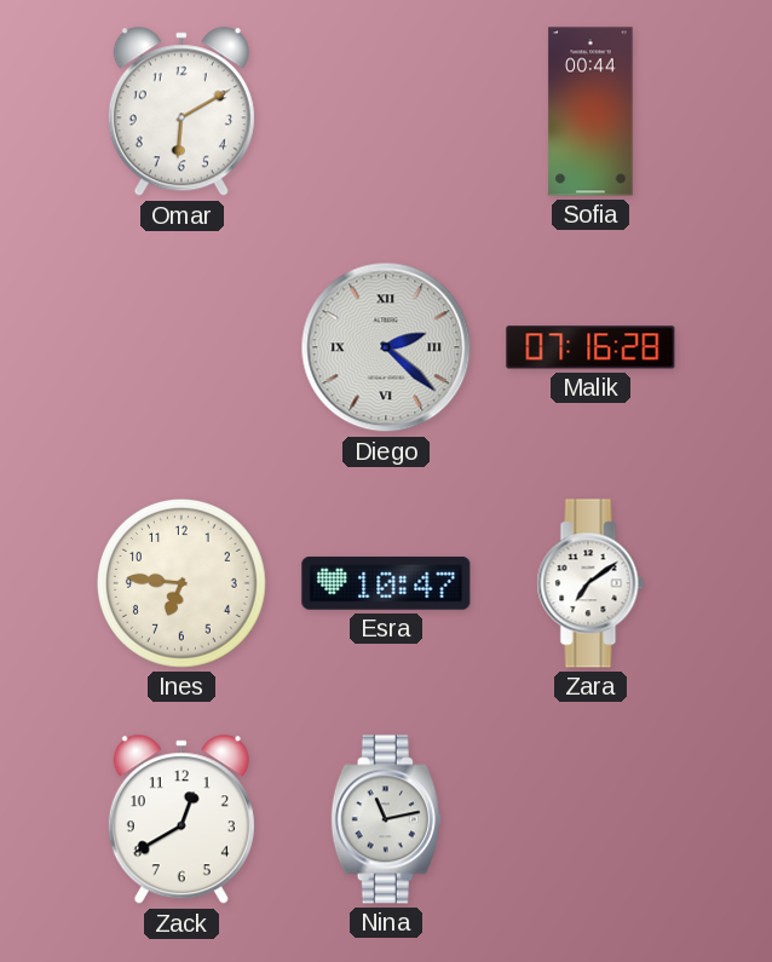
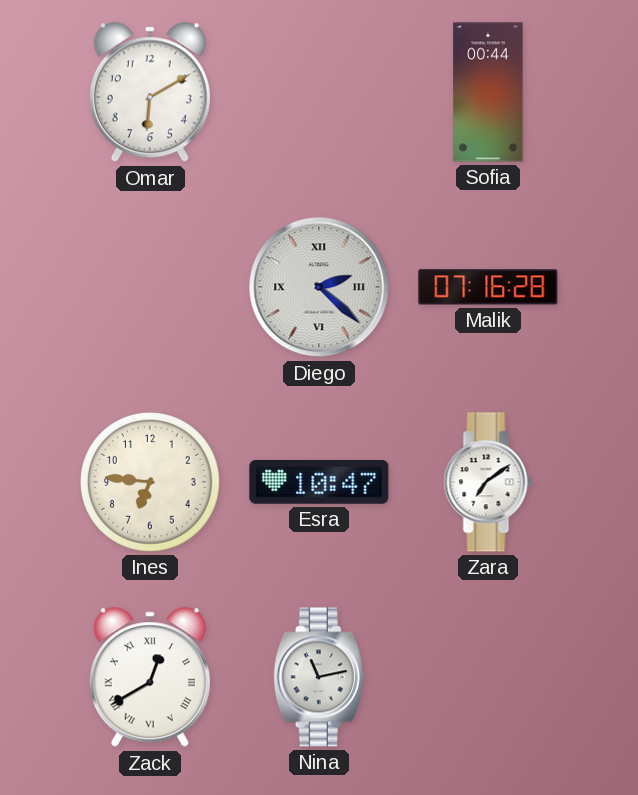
Zack numerals: Arabic -> Roman
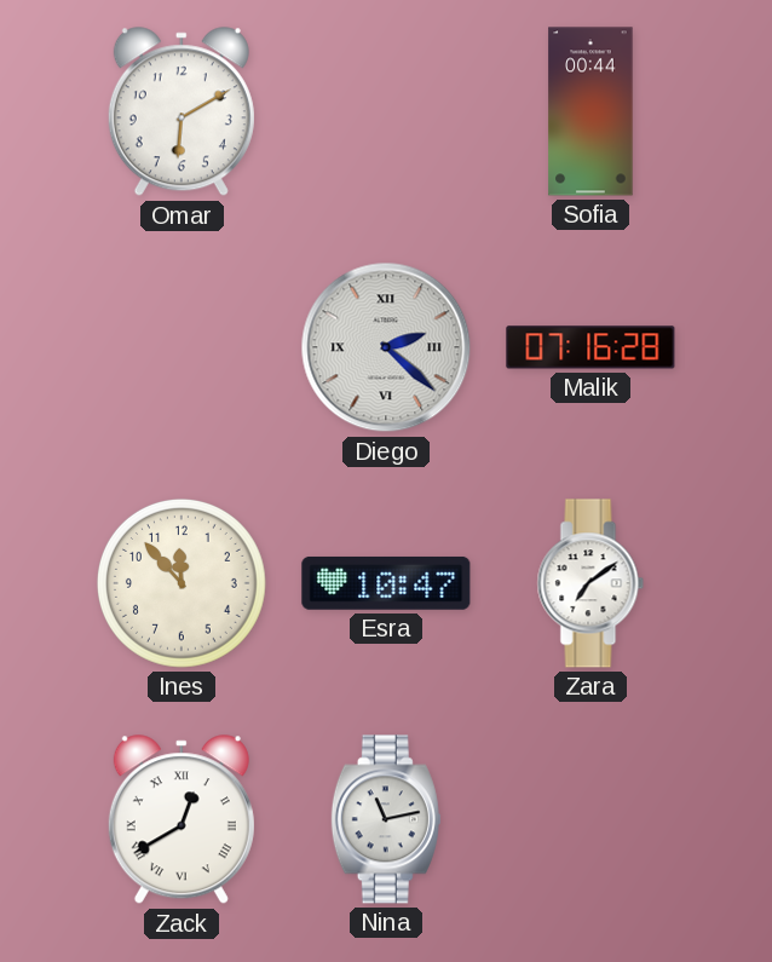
Ines: 6:46 -> 11:53
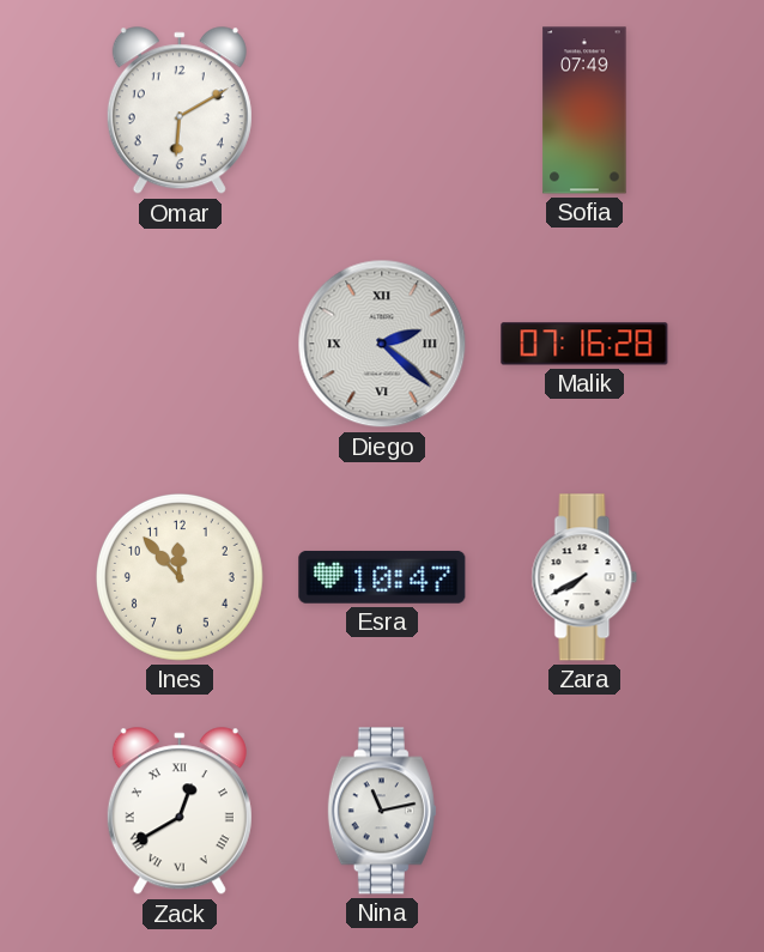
Sofia: 00:44 -> 07:49
Zara: 7:09 -> 7:40
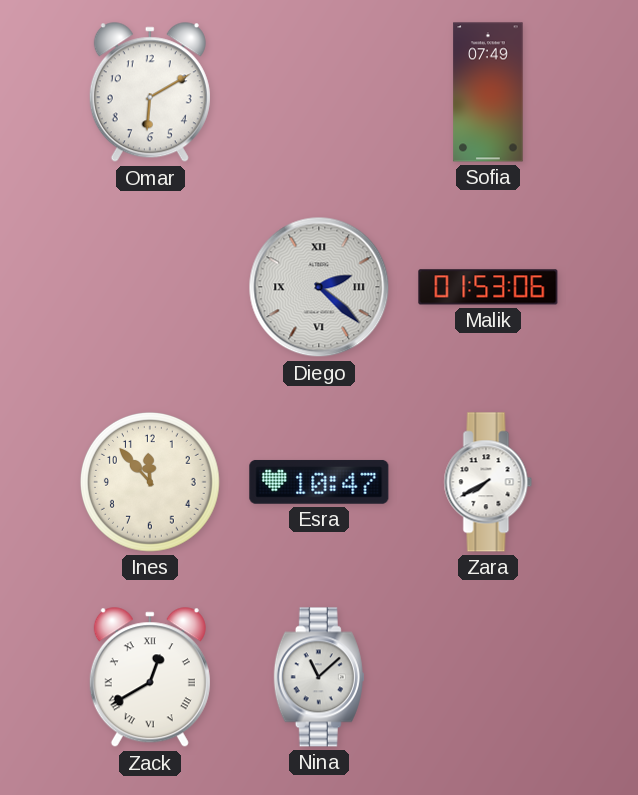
Malik: 07:16 -> 01:53
Nina: 11:13 -> 11:08
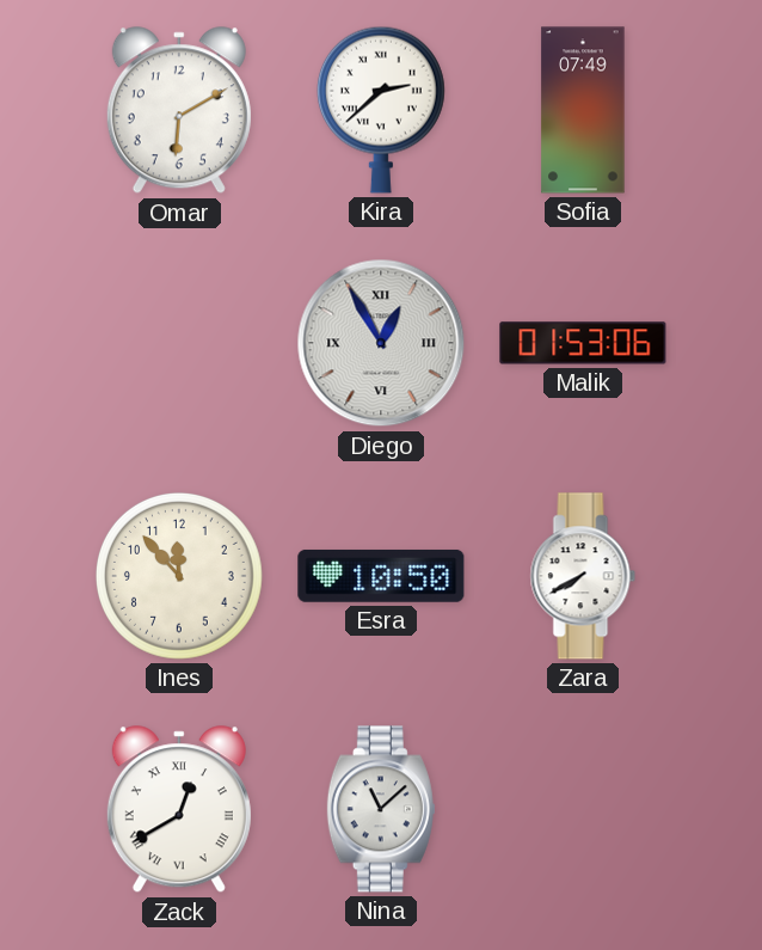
Kira: none -> 2:38
Diego: 2:22 -> 12:55
Esra: 10:47 -> 10:50
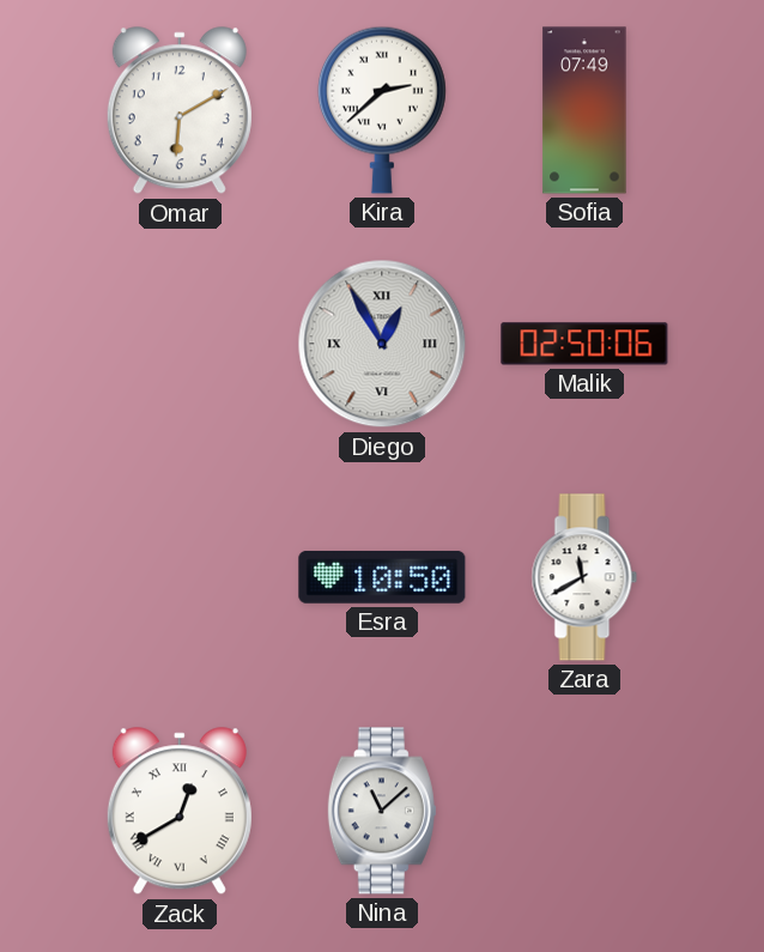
Malik: 01:53 -> 02:50
Ines: 11:53 -> none
Zara: 7:40 -> 11:40
